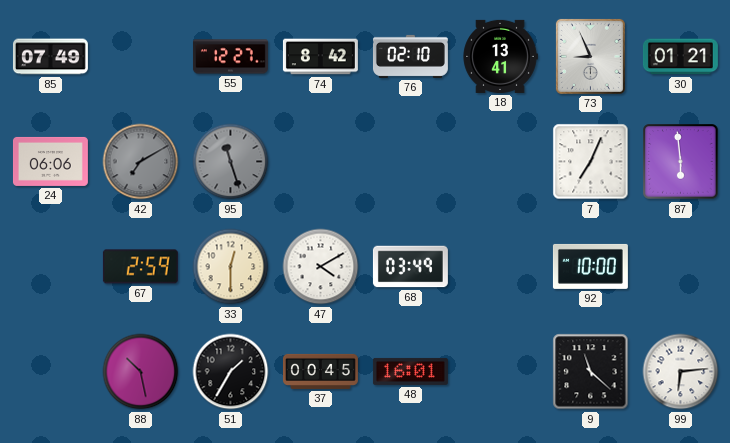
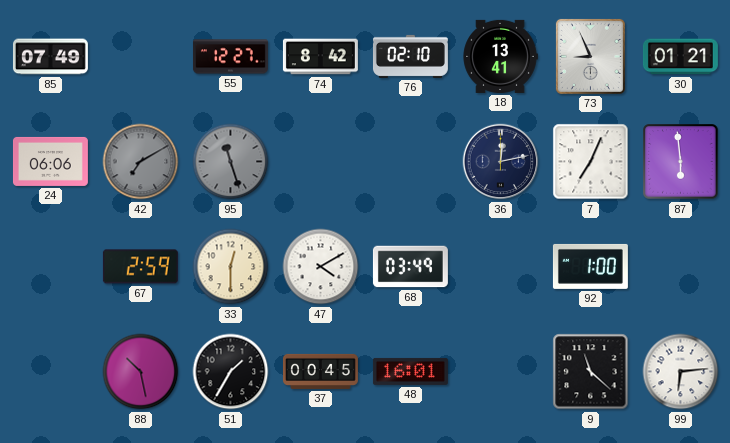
36: none -> 12:13
92: 10:00 -> 1:00
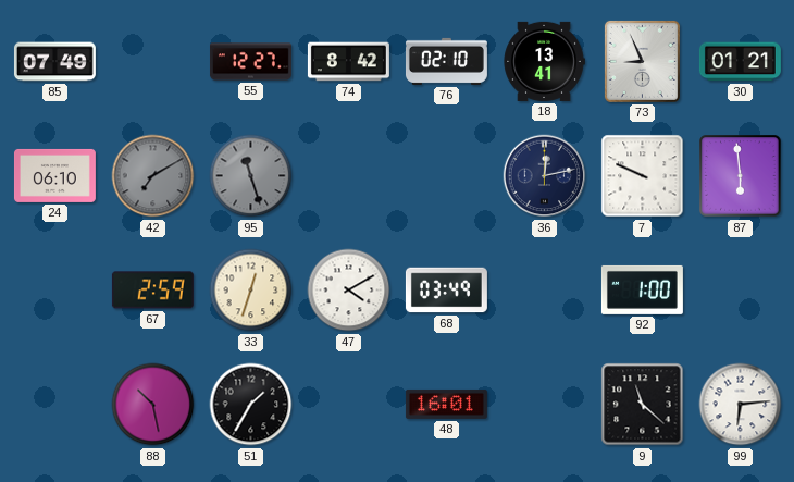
24: 06:06 -> 06:10
7: 7:04 -> 9:49
33: 12:30 -> 12:33
37: 00:45 -> none
